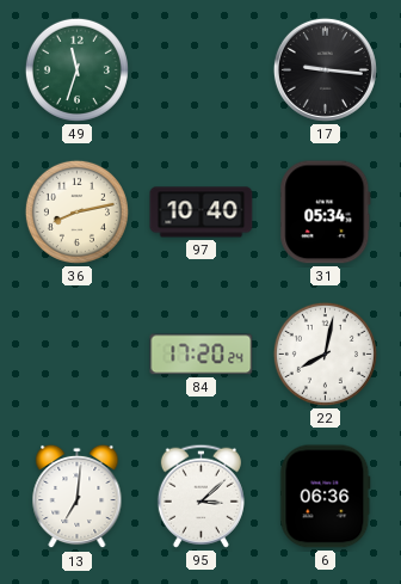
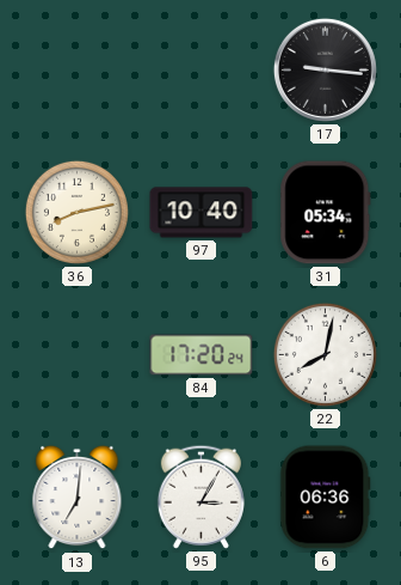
49: 11:33 -> none
95: 3:08 -> 3:05
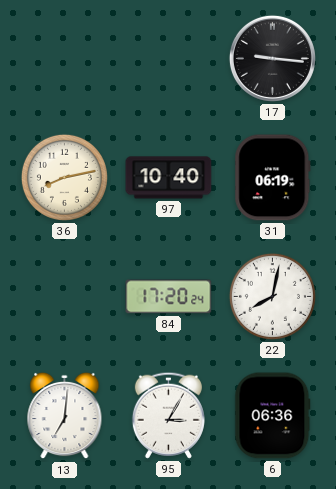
31: 05:34 -> 06:19
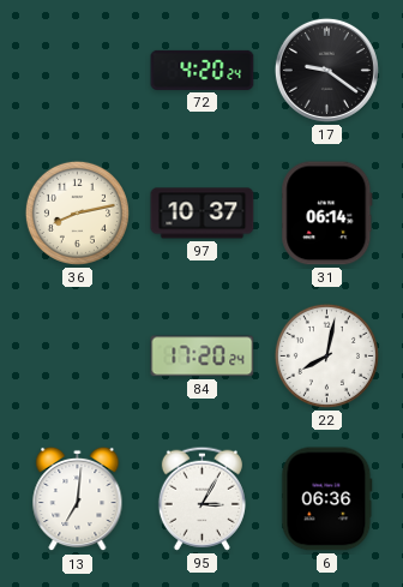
72: none -> 4:20
17: 9:16 -> 9:21
97: 10:40 -> 10:37
31: 06:19 -> 06:14
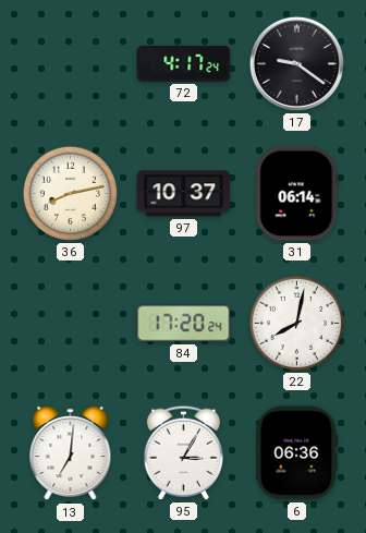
72: 4:20 -> 4:17
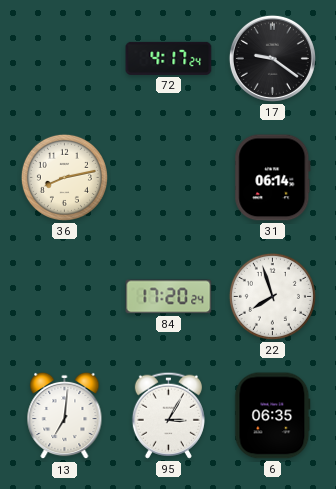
97: 10:37 -> none
22: 8:02 -> 7:57
6: 06:36 -> 06:35
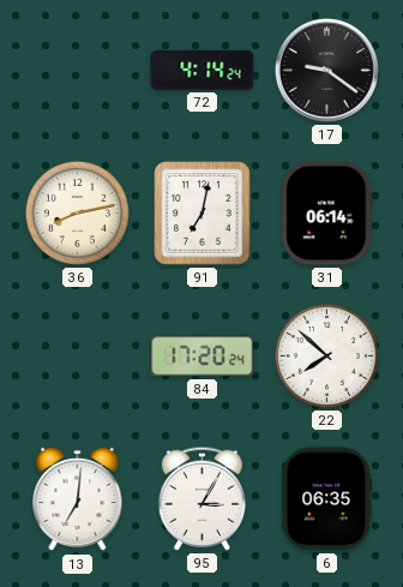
72: 4:17 -> 4:14
91: none -> 7:02
22: 7:57 -> 7:52
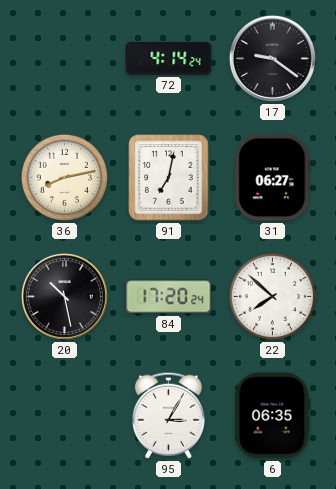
31: 06:14 -> 06:27
20: none -> 10:28
13: 7:01 -> none
